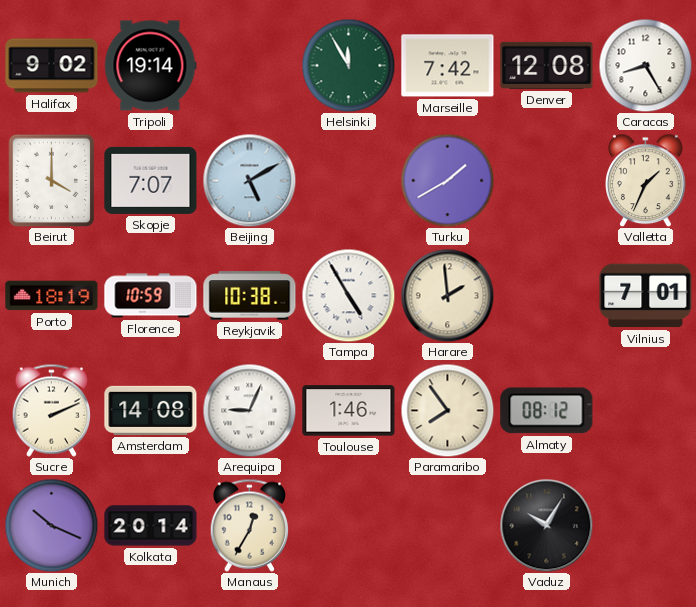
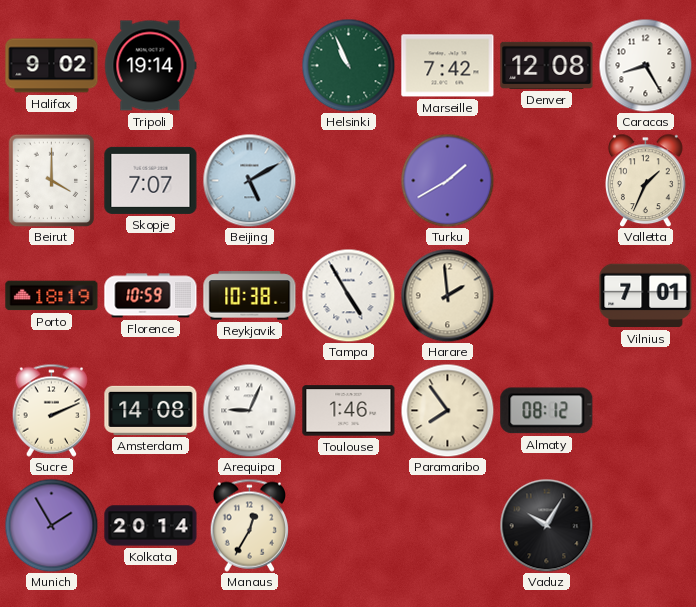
Helsinki: 11:55 -> 10:56
Munich: 10:19 -> 1:55
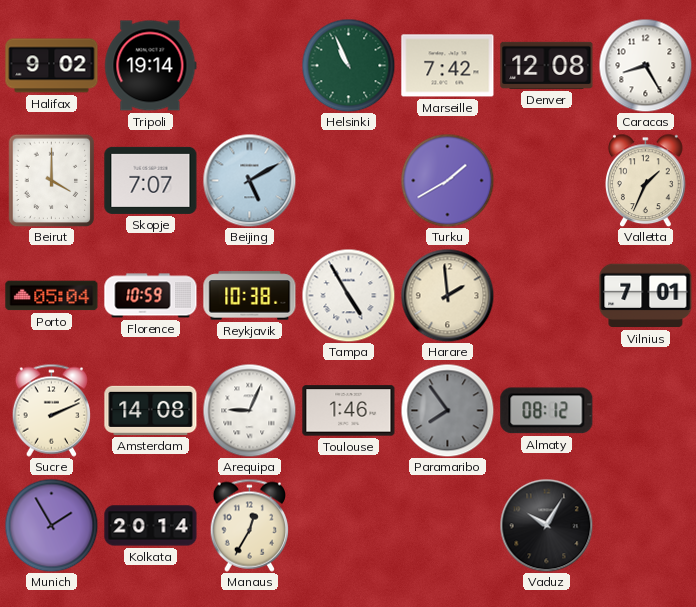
Porto: 18:19 -> 05:04
Paramaribo dial: cream -> grey
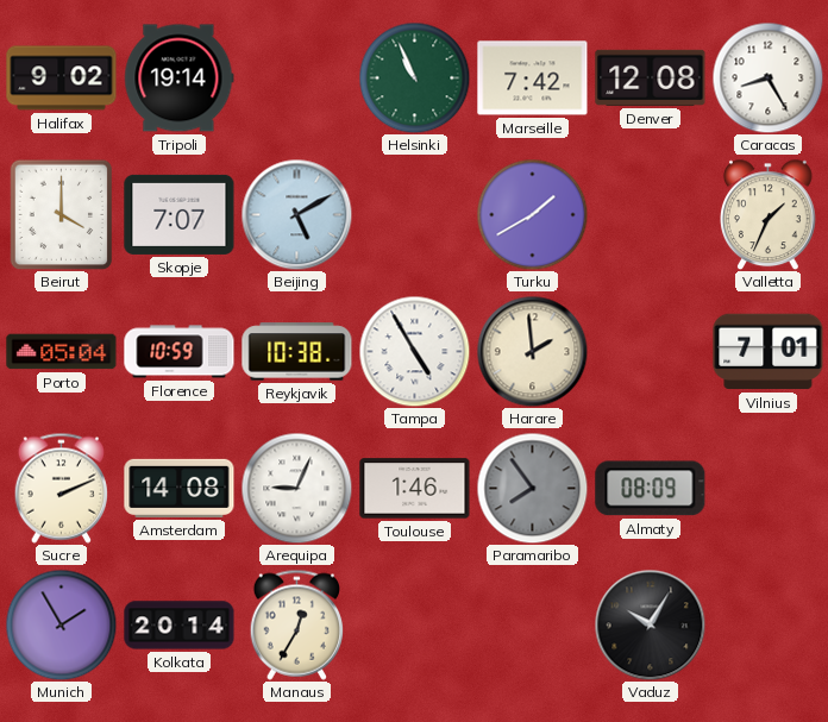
Almaty: 08:12 -> 08:09
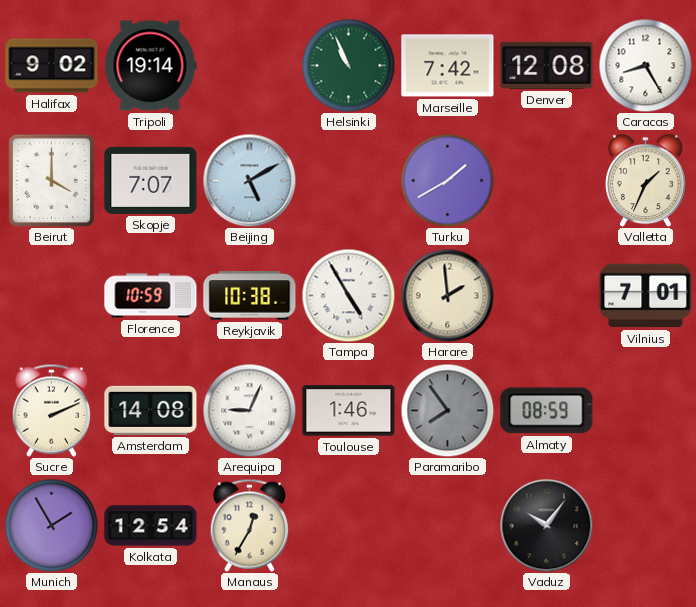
Porto: 05:04 -> none
Almaty: 08:09 -> 08:59
Kolkata: 20:14 -> 12:54
Vaduz: 10:05 -> 10:06
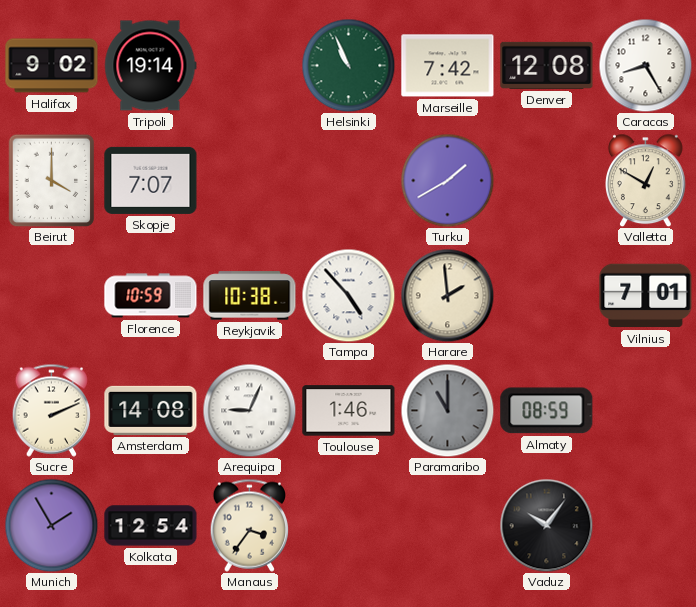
Beijing: 5:10 -> none
Valletta: 1:34 -> 12:50
Tampa: 4:55 -> 4:53
Paramaribo: 7:54 -> 11:00
Manaus: 12:35 -> 3:36
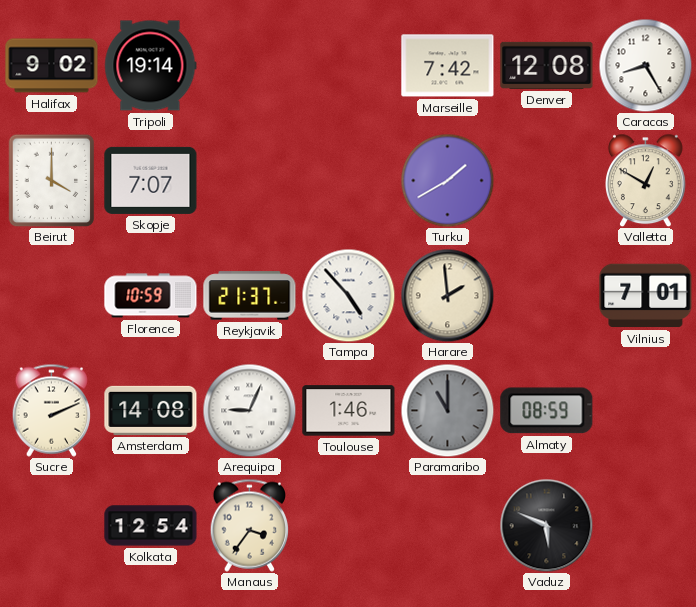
Helsinki: 10:56 -> none
Reykjavik: 10:38 -> 21:37
Munich: 1:55 -> none
Vaduz: 10:06 -> 5:49
